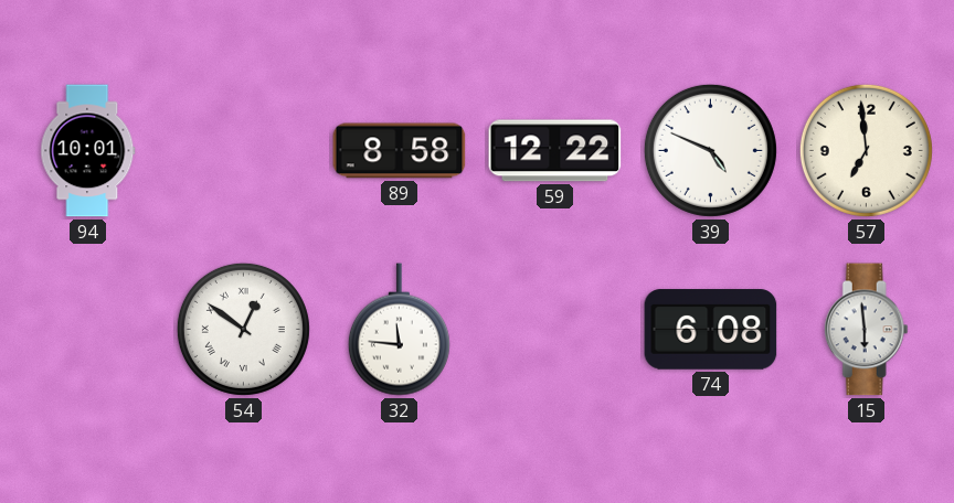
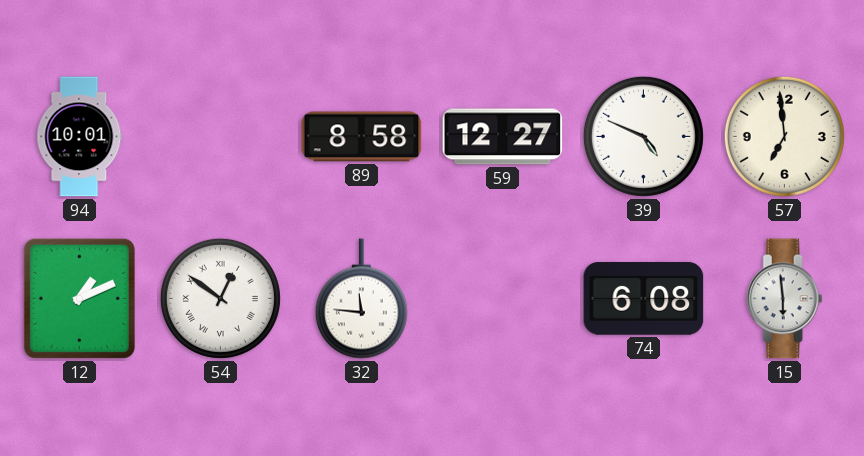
59: 12:22 -> 12:27
12: none -> 1:11
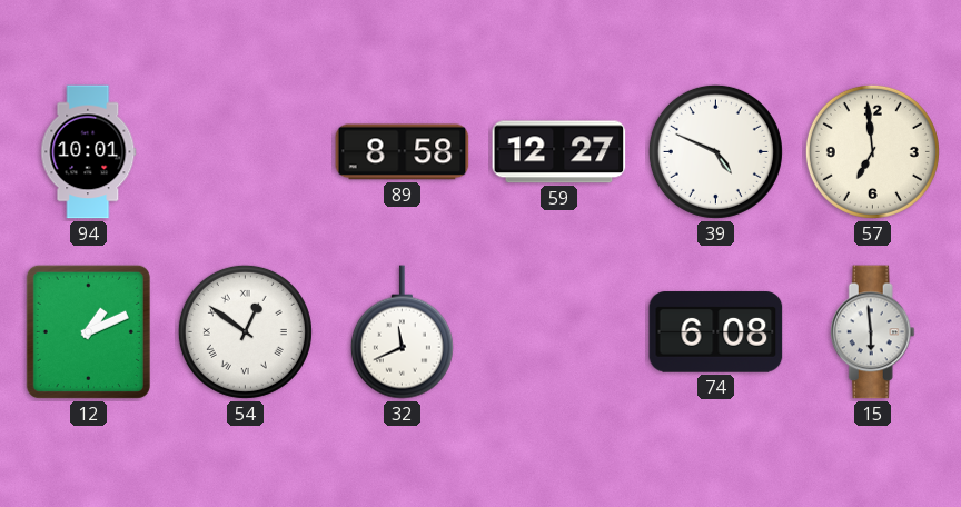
32: 11:46 -> 11:41
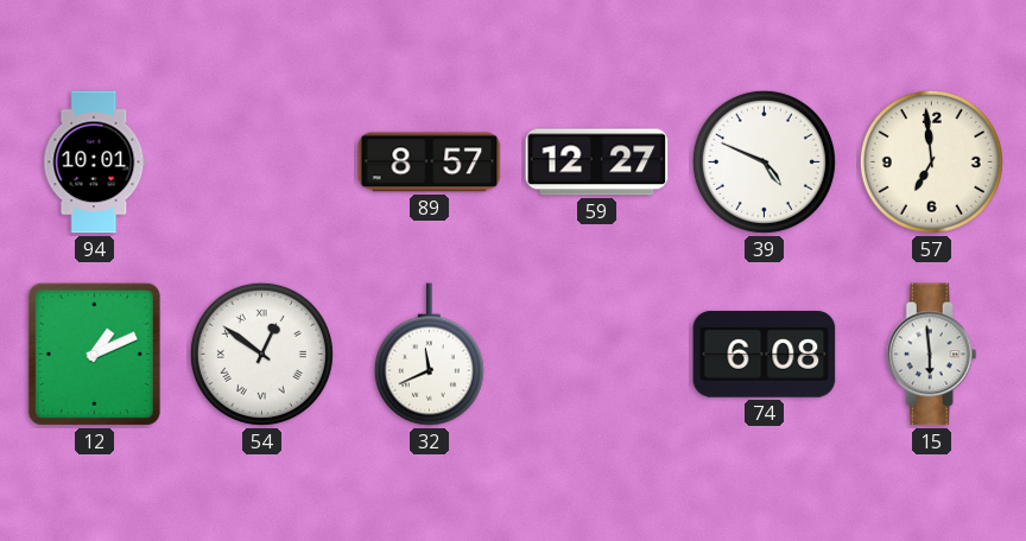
89: 8:58 -> 8:57
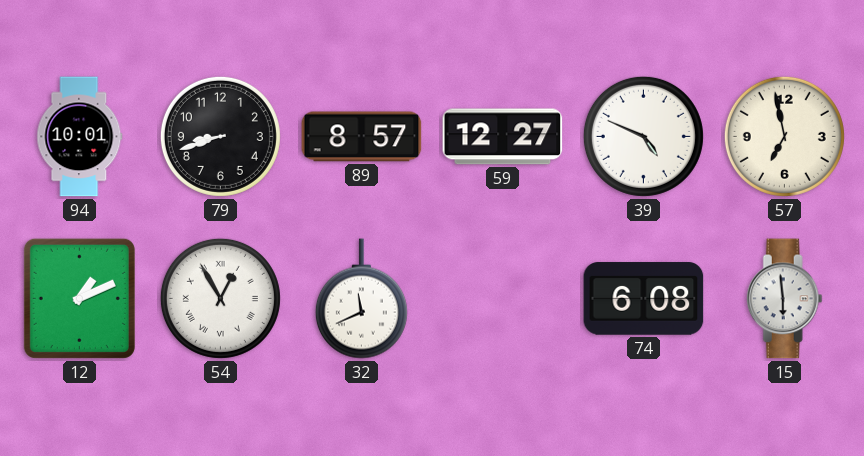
79: none -> 8:42
57: 6:59 -> 6:58
54: 12:51 -> 12:55
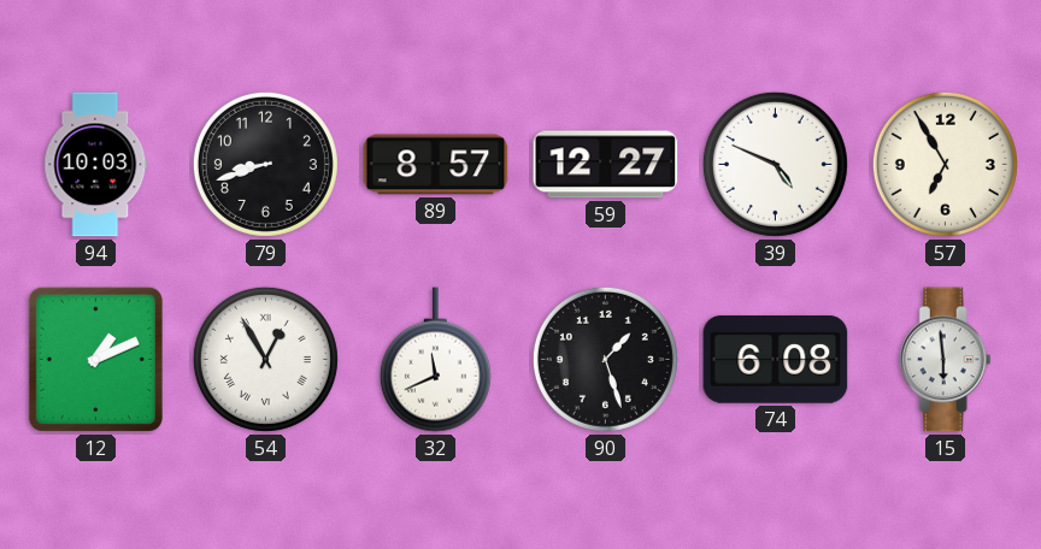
94: 10:01 -> 10:03
57: 6:58 -> 6:55
90: none -> 1:27
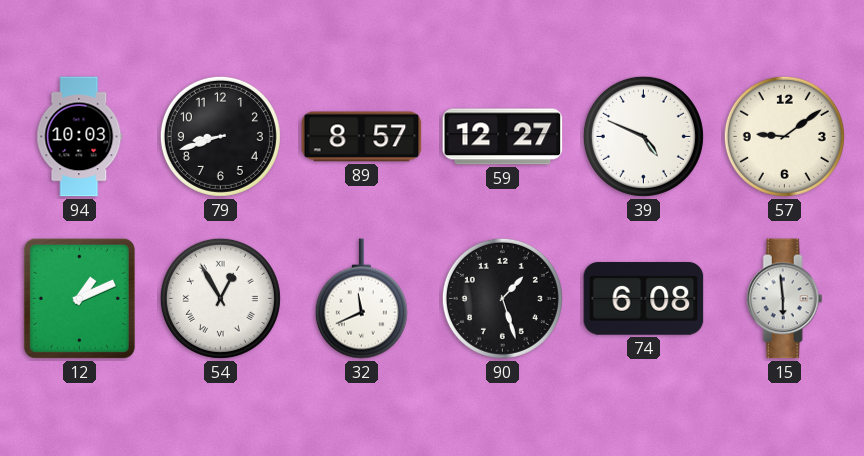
57: 6:55 -> 9:09
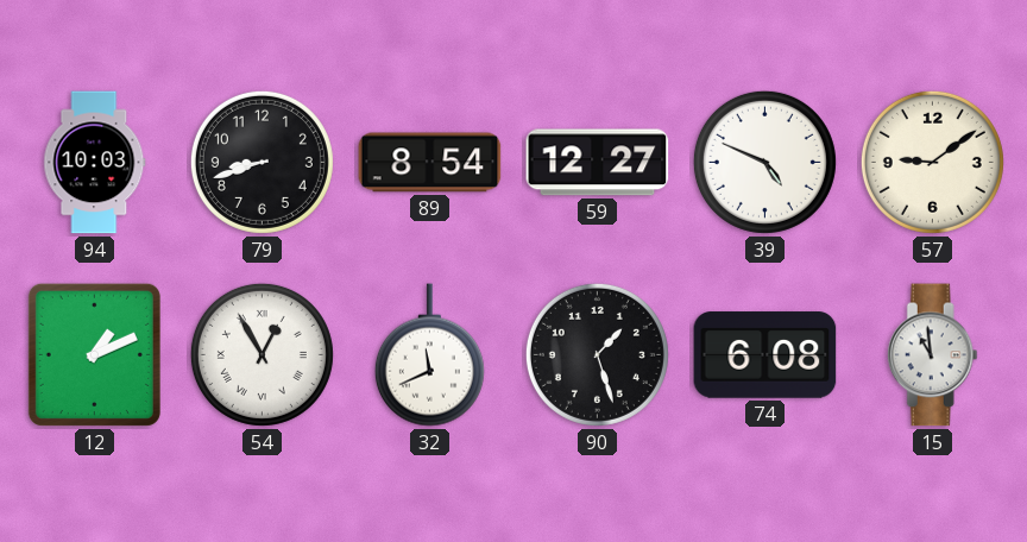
89: 8:57 -> 8:54
15: 5:59 -> 10:59
